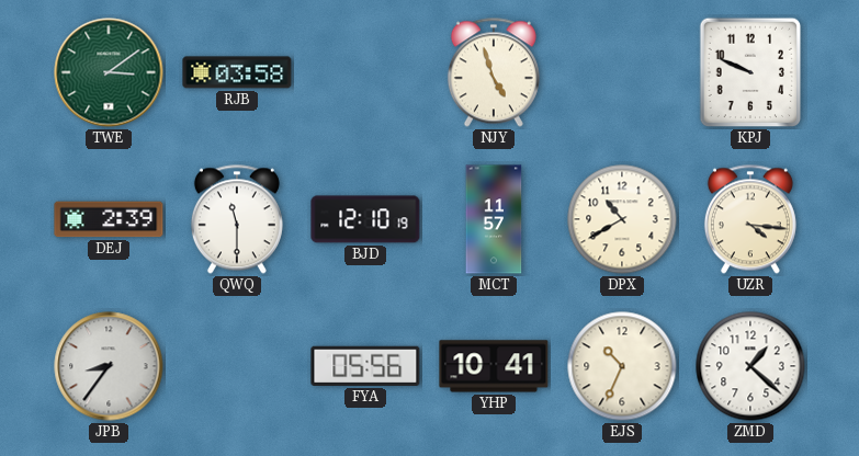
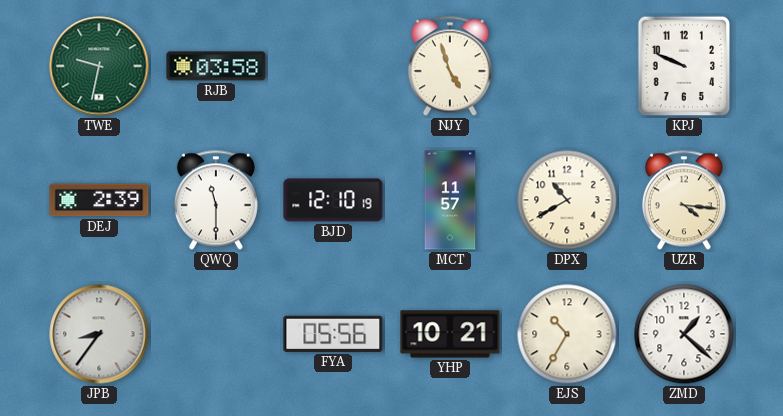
TWE: 3:09 -> 9:32
YHP: 10:41 -> 10:21
EJS: 10:34 -> 10:35
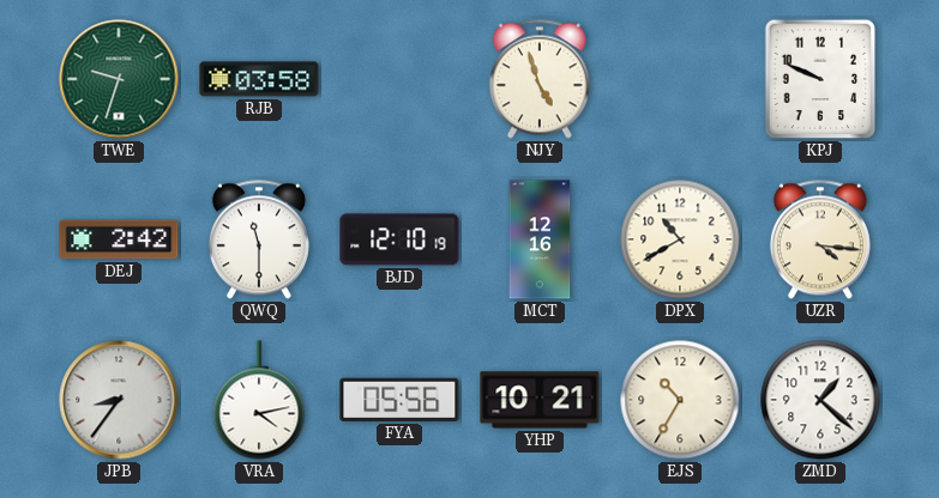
TWE: 9:32 -> 9:33
DEJ: 2:39 -> 2:42
MCT: 11:57 -> 12:16
VRA: none -> 4:13
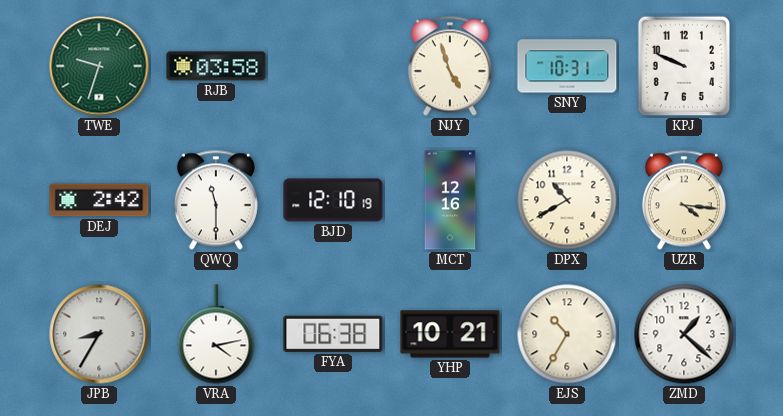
SNY: none -> 10:31
JPB: 8:36 -> 8:35
FYA: 05:56 -> 06:38
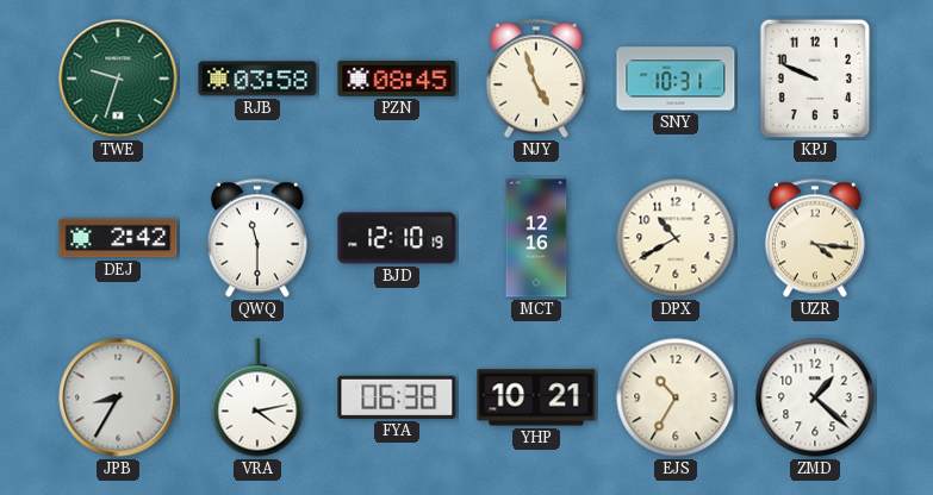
PZN: none -> 08:45
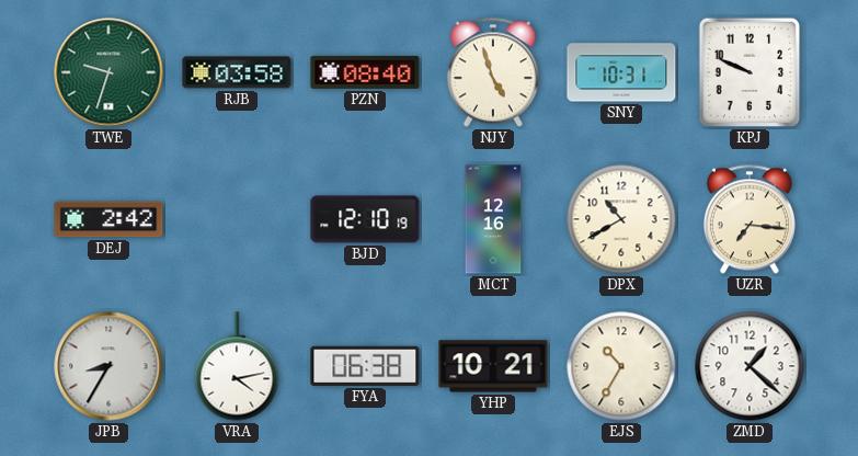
PZN: 08:45 -> 08:40
QWQ: 11:30 -> none
UZR: 4:16 -> 7:16
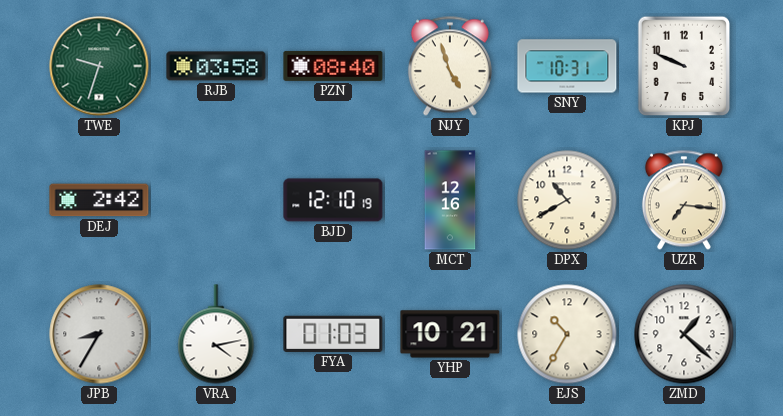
FYA: 06:38 -> 01:03
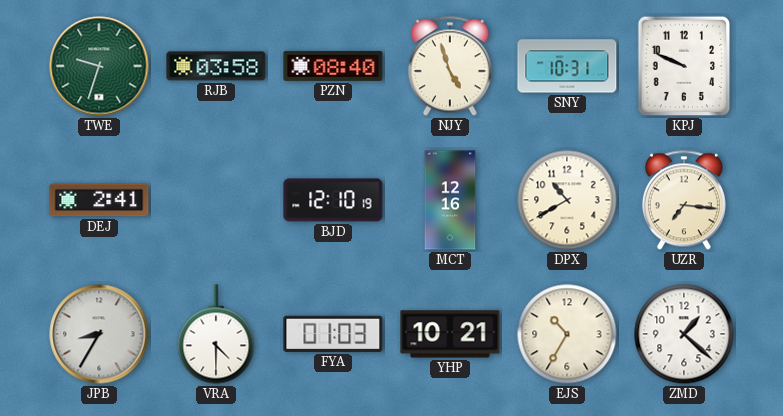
DEJ: 2:42 -> 2:41
VRA: 4:13 -> 4:30
